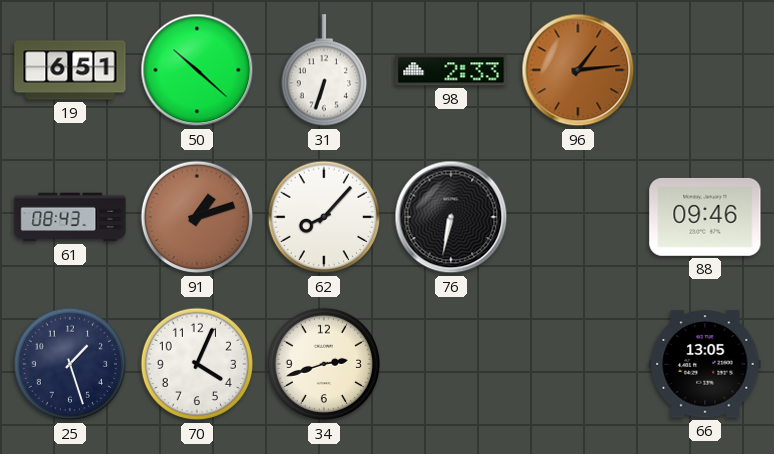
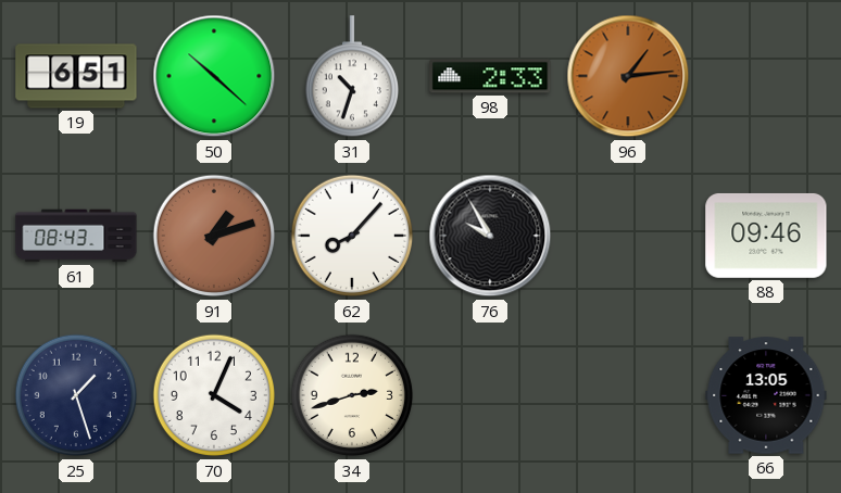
31: 6:33 -> 10:33
76: 6:32 -> 9:55
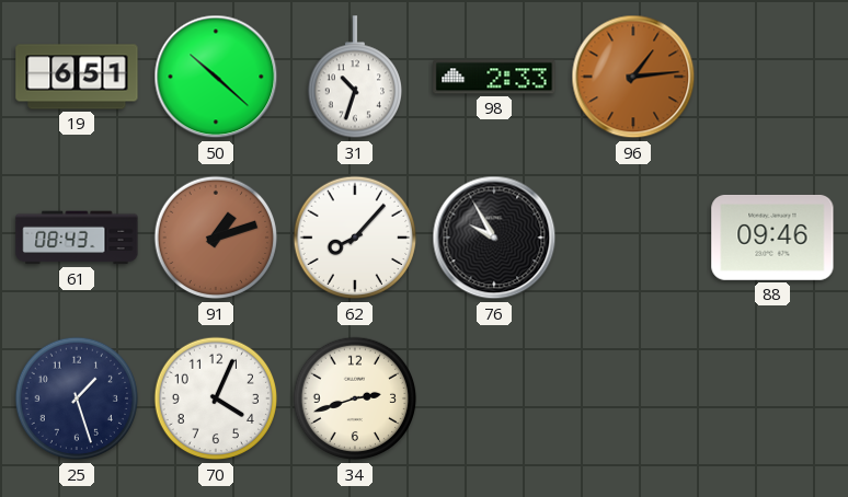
66: 13:05 -> none
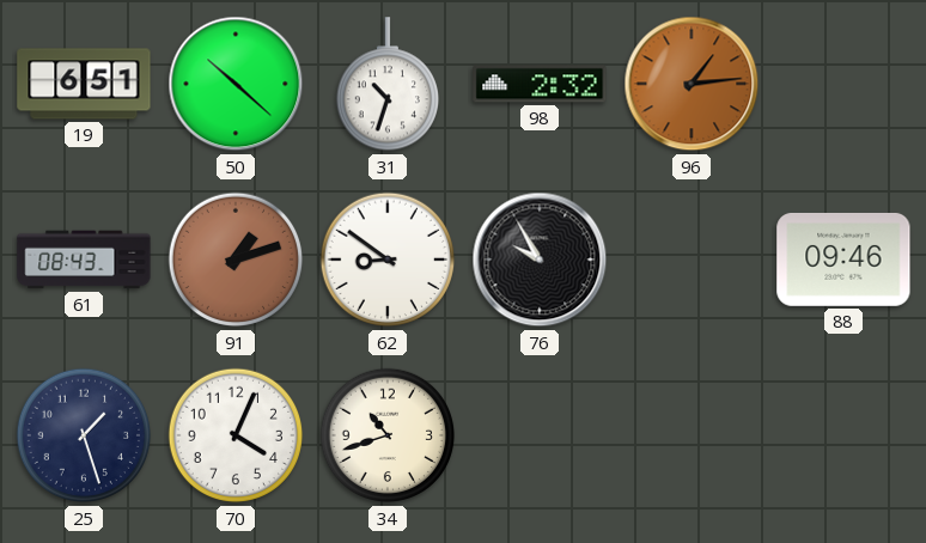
98: 2:33 -> 2:32
62: 8:07 -> 8:51
34: 2:42 -> 10:42
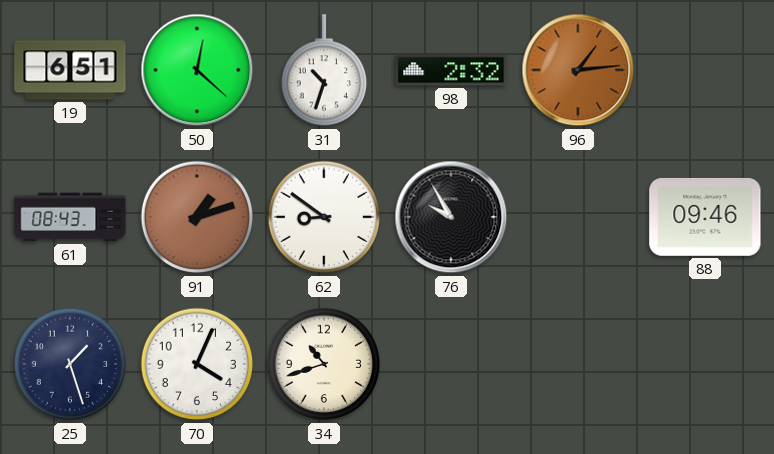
50: 10:22 -> 12:22
